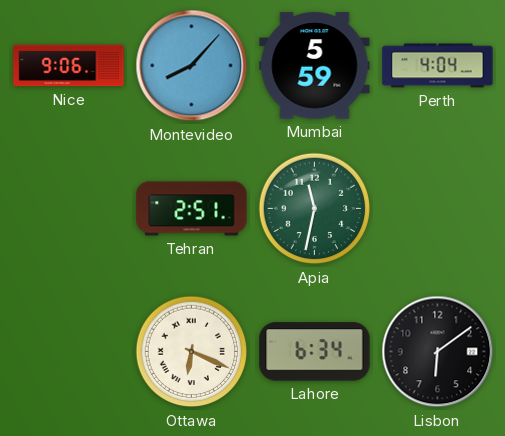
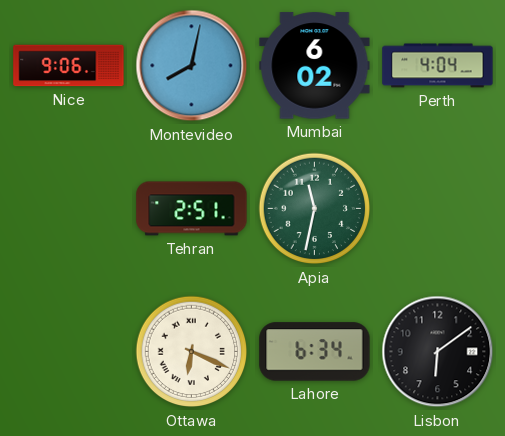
Montevideo: 8:07 -> 8:02
Mumbai: 5:59 -> 6:02
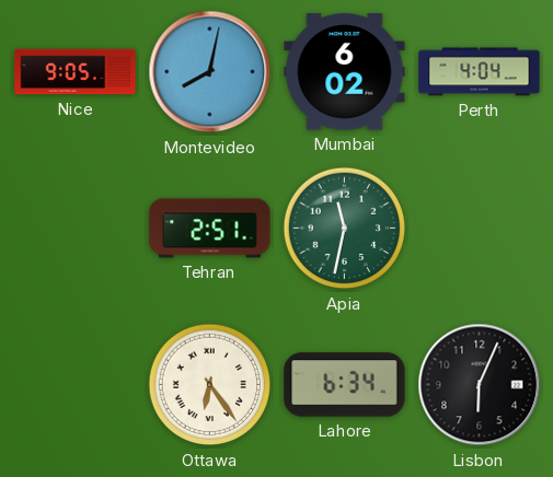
Nice: 9:06 -> 9:05
Ottawa: 6:19 -> 6:24
Lisbon: 6:09 -> 6:04
